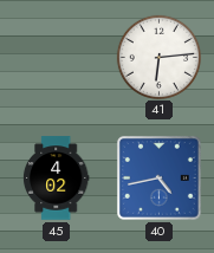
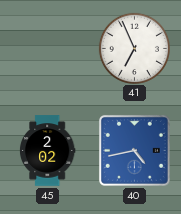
41: 6:14 -> 6:56
45: 4:02 -> 2:02
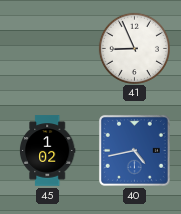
41: 6:56 -> 8:56
45: 2:02 -> 1:02
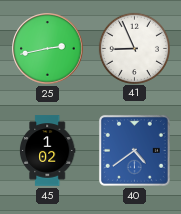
25: none -> 2:43
40: 4:43 -> 4:39
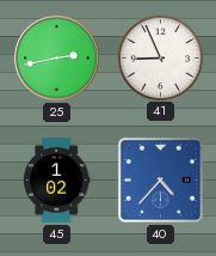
40: 4:39 -> 4:37
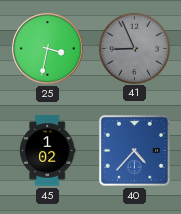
25: 2:43 -> 3:32
41 dial: white -> grey
